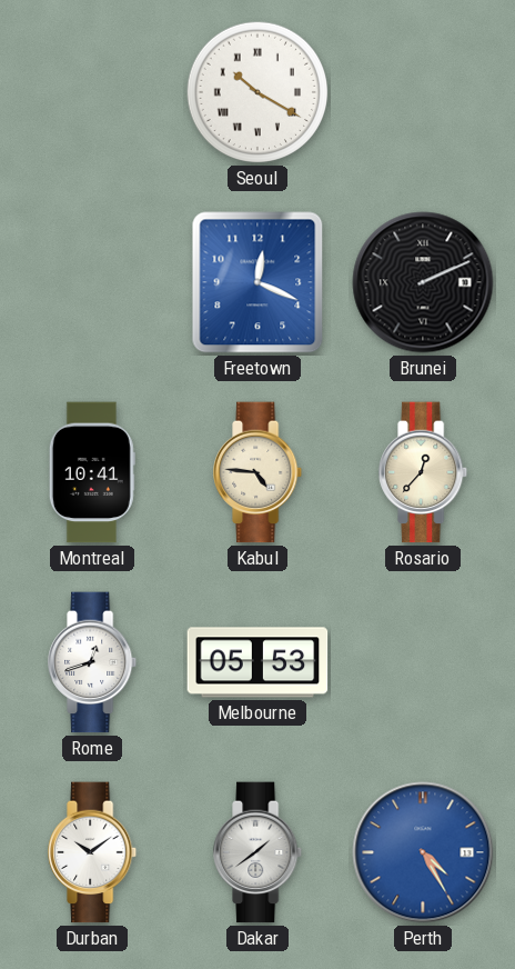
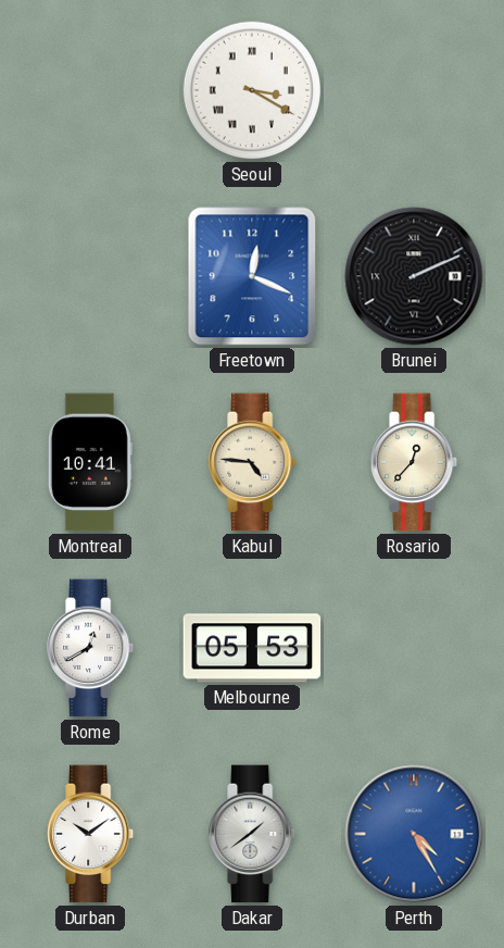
Seoul: 10:20 -> 3:20
Rome: 12:42 -> 12:40
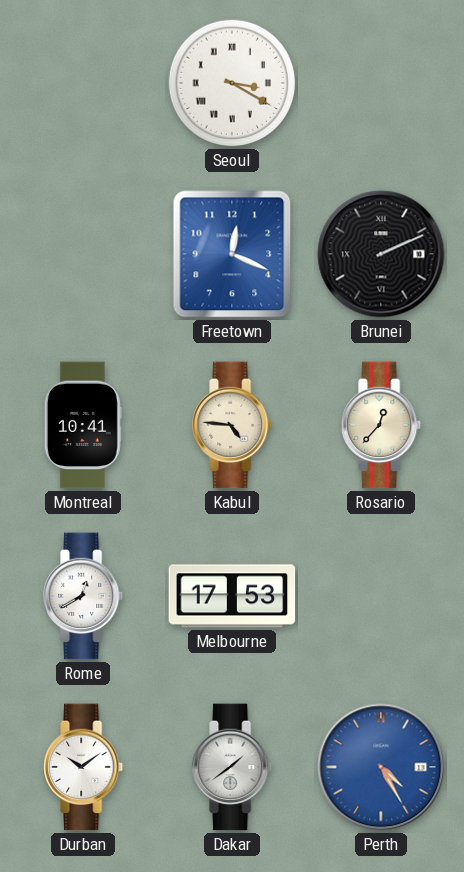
Melbourne: 05:53 -> 17:53
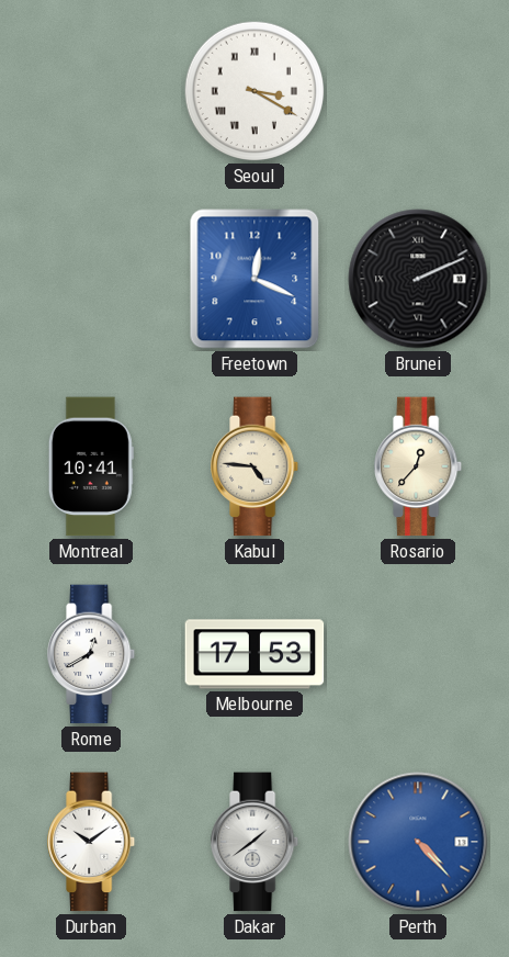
Perth: 4:25 -> 4:23
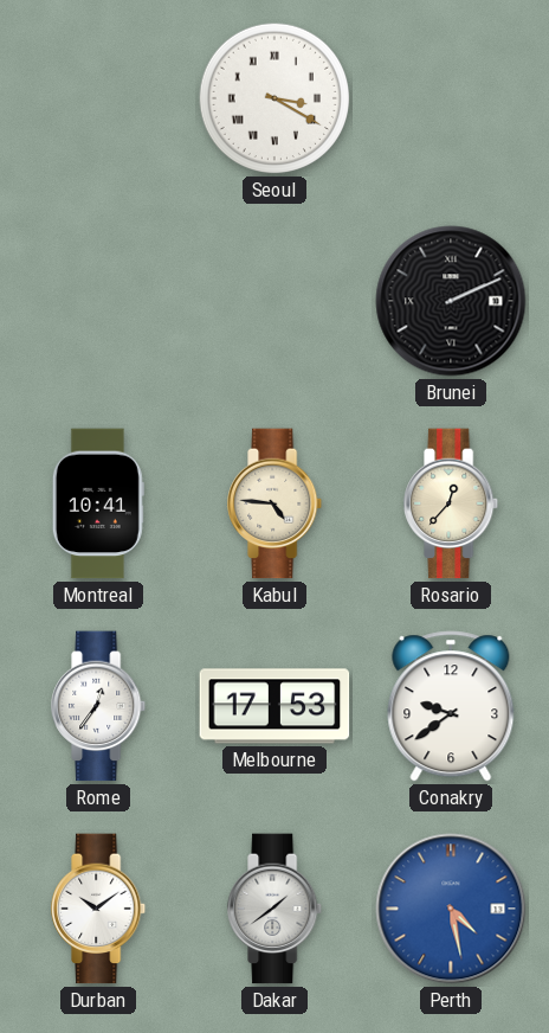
Freetown: 12:19 -> none
Rome: 12:40 -> 12:36
Conakry: none -> 9:39
Perth: 4:23 -> 4:28
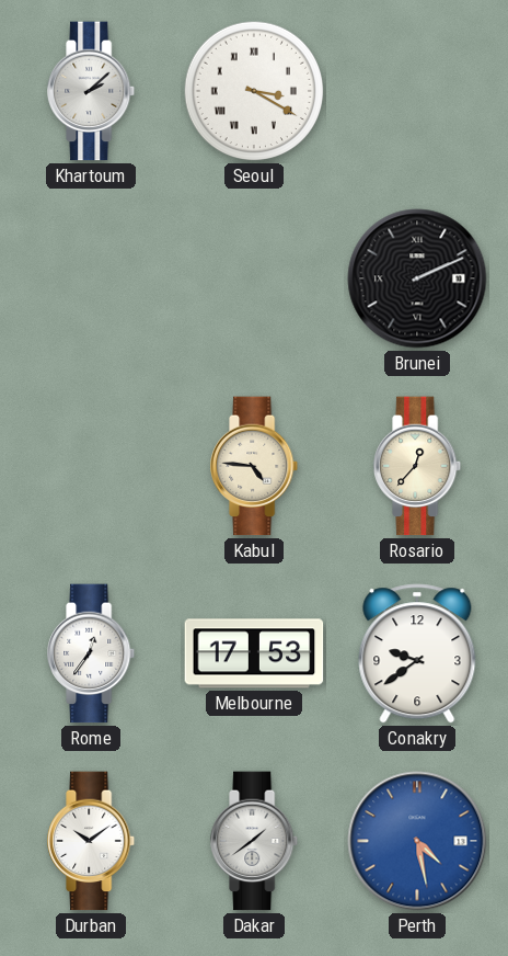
Khartoum: none -> 2:08
Montreal: 10:41 -> none
